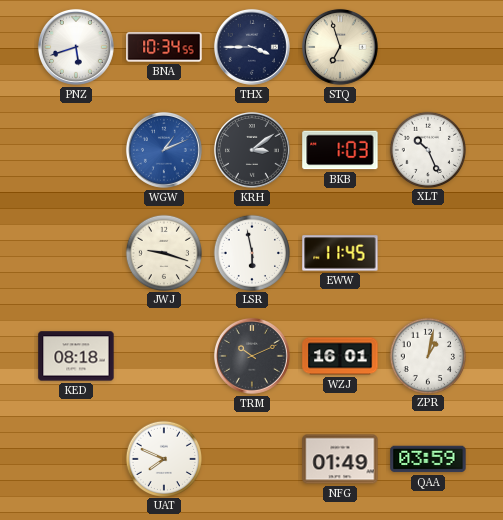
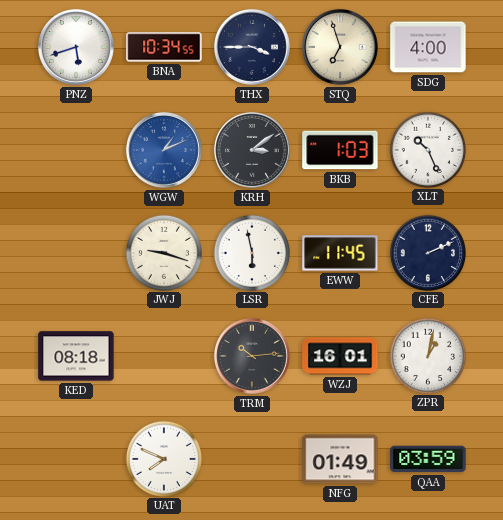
SDG: none -> 4:00
CFE: none -> 2:11
TRM: 10:11 -> 10:14
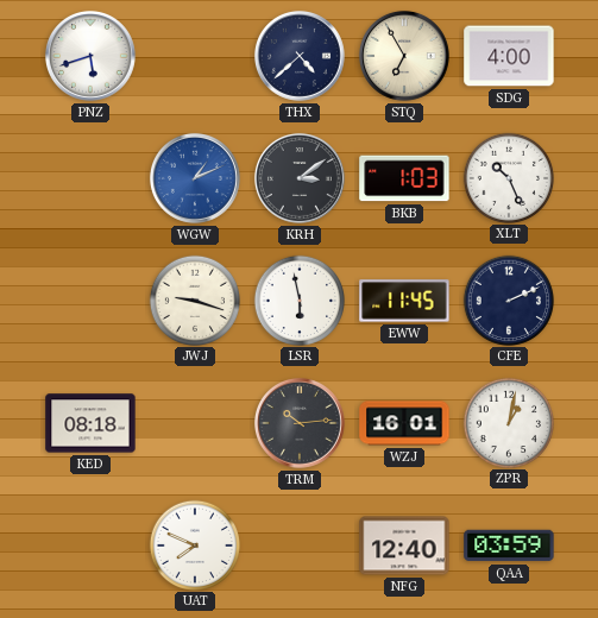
BNA: 10:34 -> none
THX: 3:45 -> 4:38
STQ: 6:57 -> 6:55
NFG: 01:49 -> 12:40
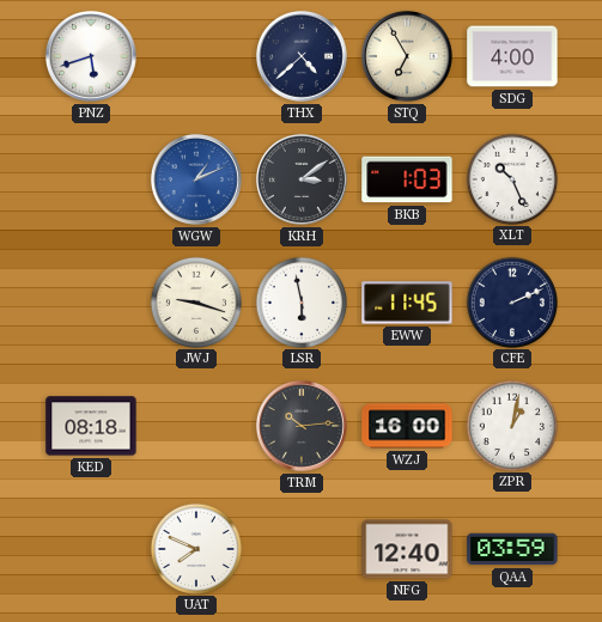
WZJ: 16:01 -> 16:00
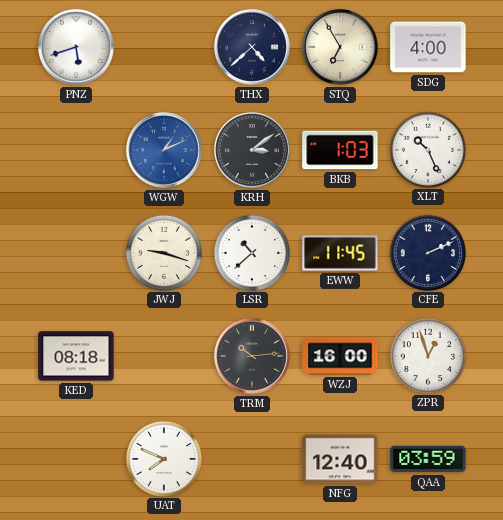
LSR: 5:58 -> 10:38
ZPR: 1:02 -> 12:57
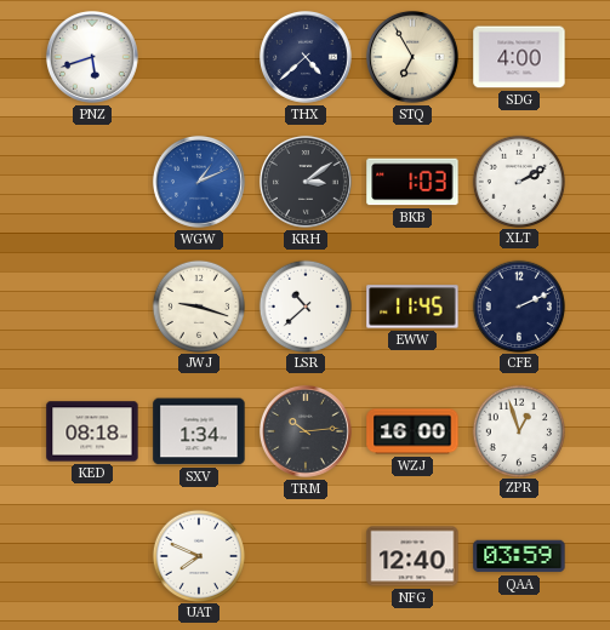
XLT: 10:26 -> 2:10
SXV: none -> 1:34
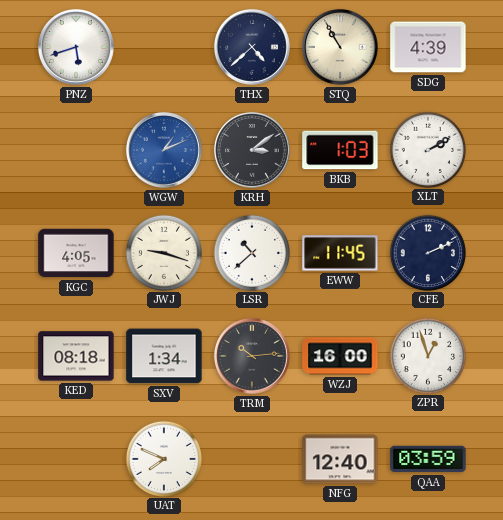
STQ: 6:55 -> 10:55
SDG: 4:00 -> 4:39
KGC: none -> 4:05
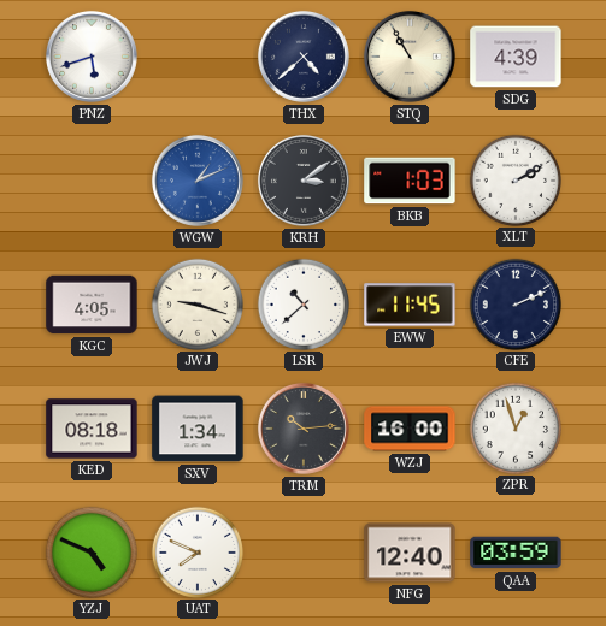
YZJ: none -> 4:49
